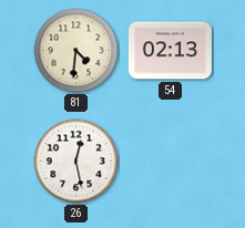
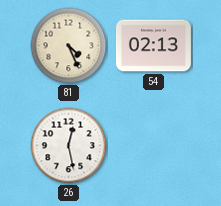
81: 4:31 -> 4:26
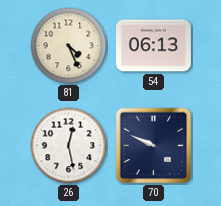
54: 02:13 -> 06:13
70: none -> 9:49
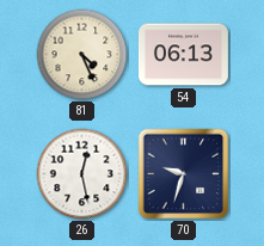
70: 9:49 -> 9:33
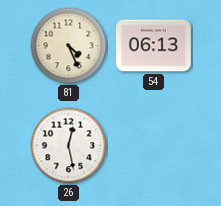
70: 9:33 -> none
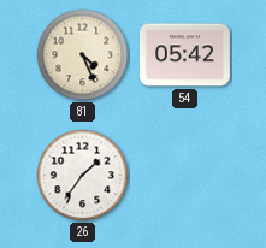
54: 06:13 -> 05:42
26: 12:28 -> 1:36
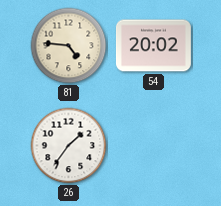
81: 4:26 -> 4:46
54: 05:42 -> 20:02
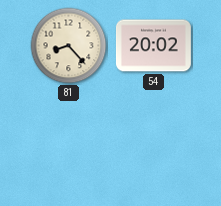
81: 4:46 -> 8:23
26: 1:36 -> none
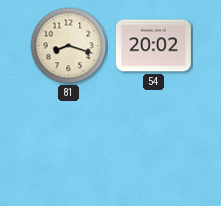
81: 8:23 -> 8:18
